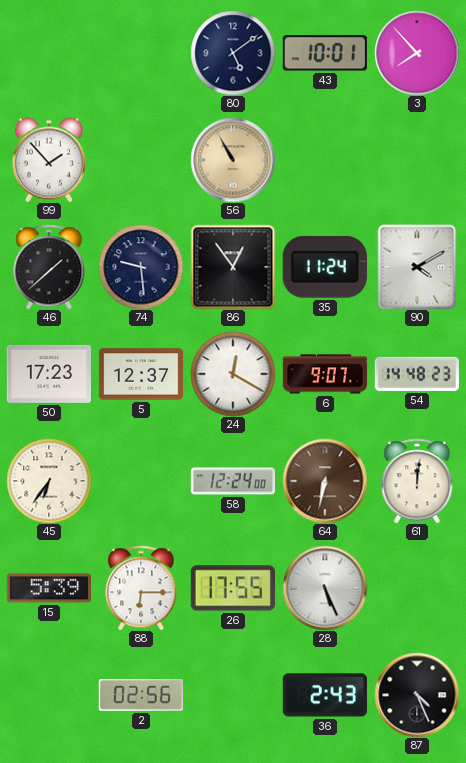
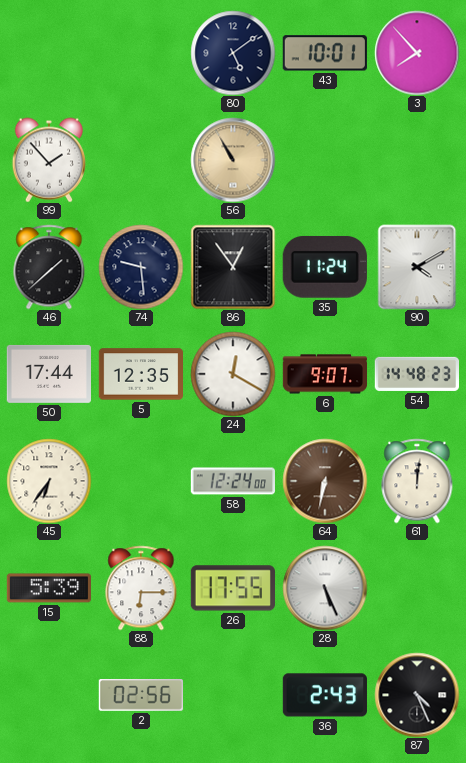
50: 17:23 -> 17:44
5: 12:37 -> 12:35
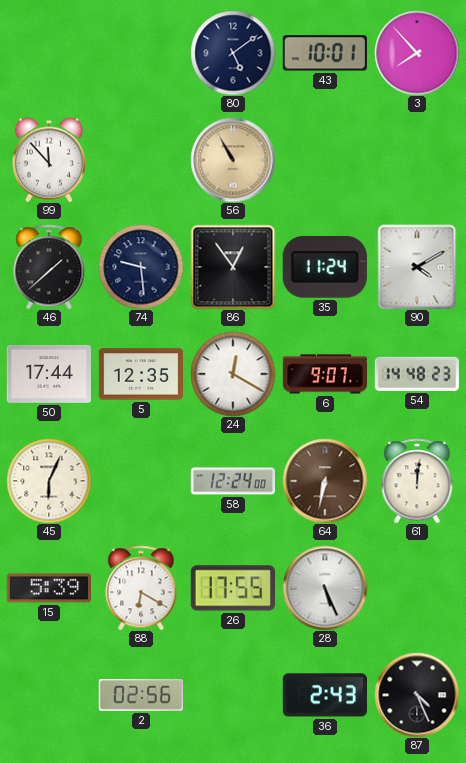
99: 1:53 -> 11:53
45: 6:36 -> 6:04
88: 6:15 -> 6:20
